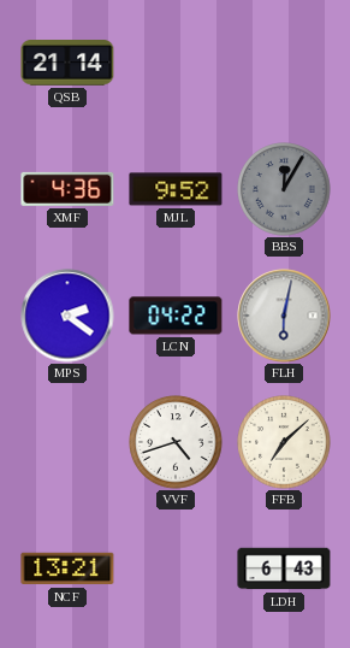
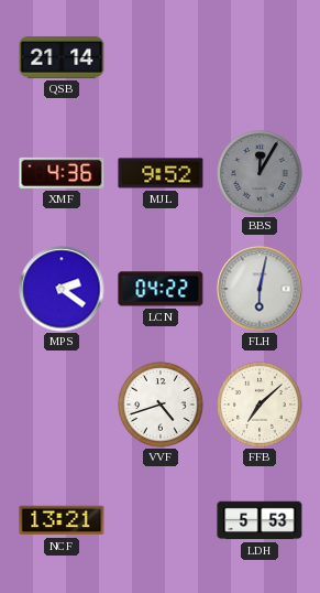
LDH: 6:43 -> 5:53
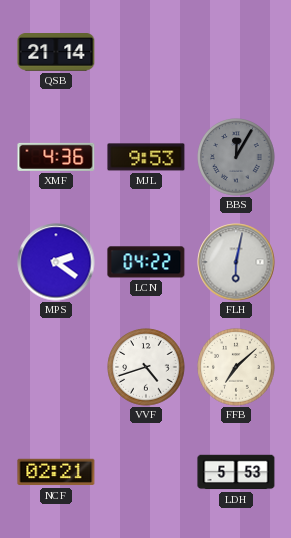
MJL: 9:52 -> 9:53
NCF: 13:21 -> 02:21
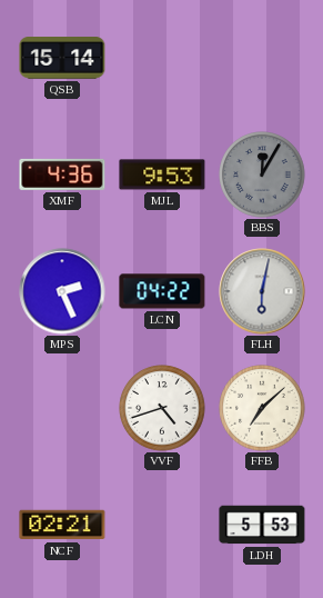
QSB: 21:14 -> 15:14
MPS: 2:21 -> 2:26
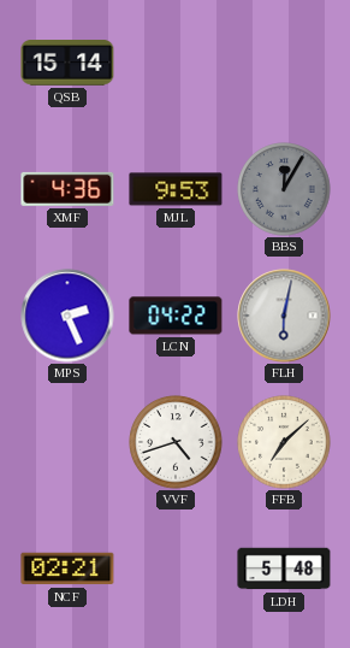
LDH: 5:53 -> 5:48
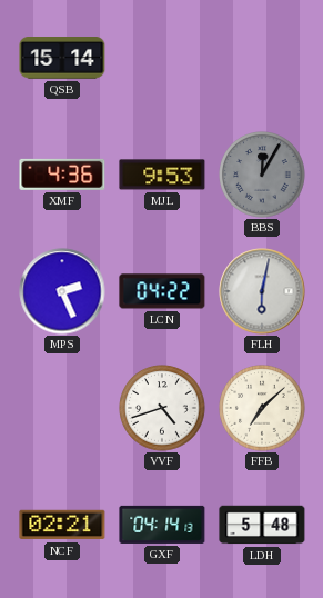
GXF: none -> 04:14
